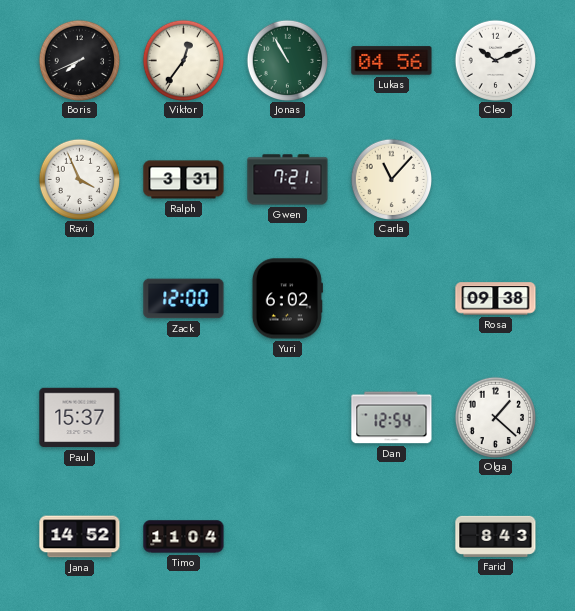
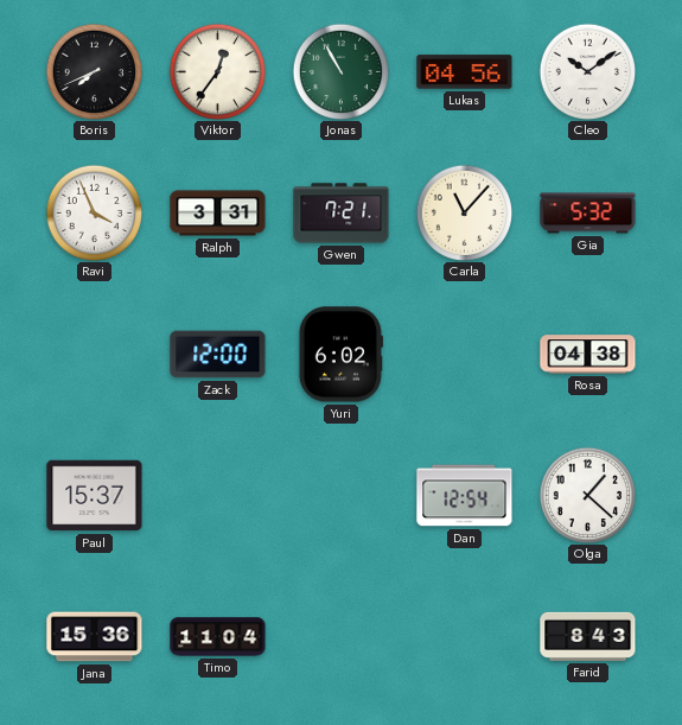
Cleo: 10:11 -> 10:09
Gia: none -> 5:32
Rosa: 09:38 -> 04:38
Jana: 14:52 -> 15:36
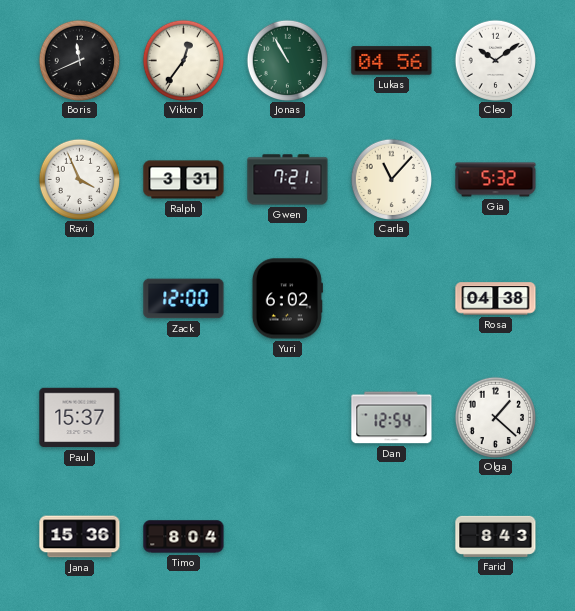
Boris: 7:41 -> 11:41
Timo: 11:04 -> 8:04
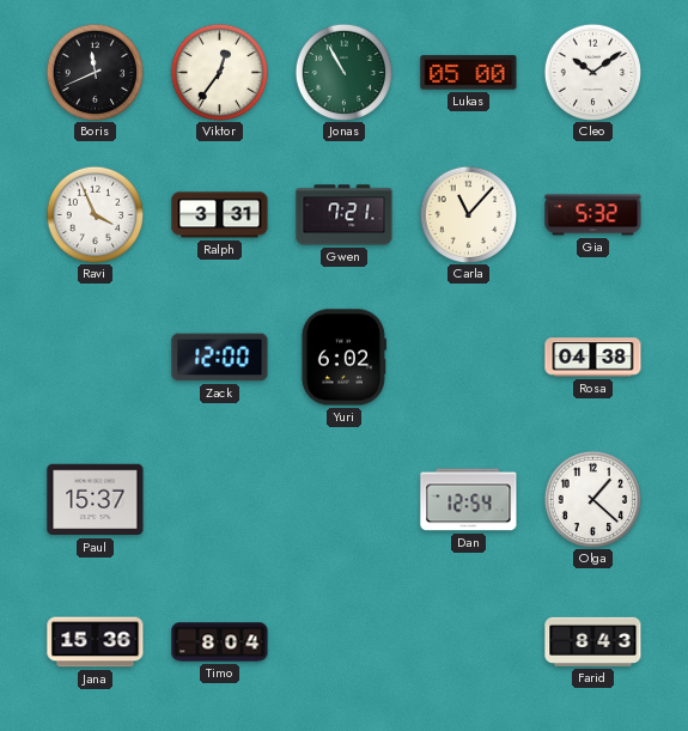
Lukas: 04:56 -> 05:00
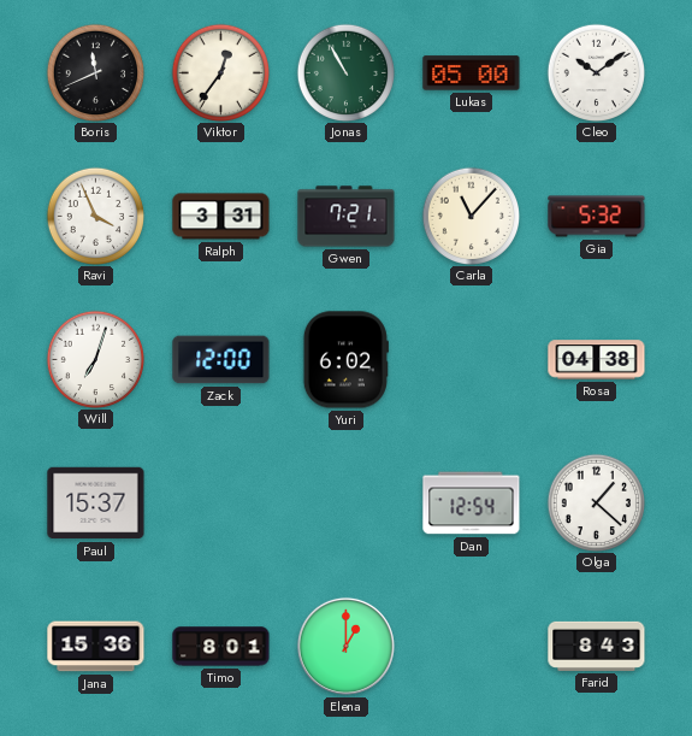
Will: none -> 7:03
Timo: 8:04 -> 8:01
Elena: none -> 1:00
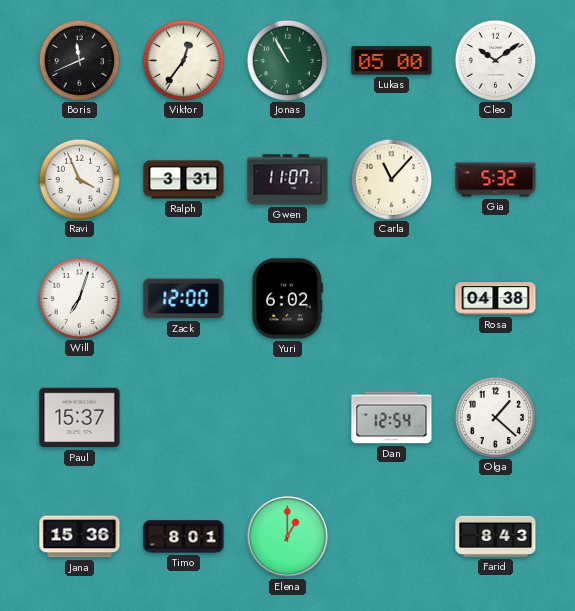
Gwen: 7:21 -> 11:07
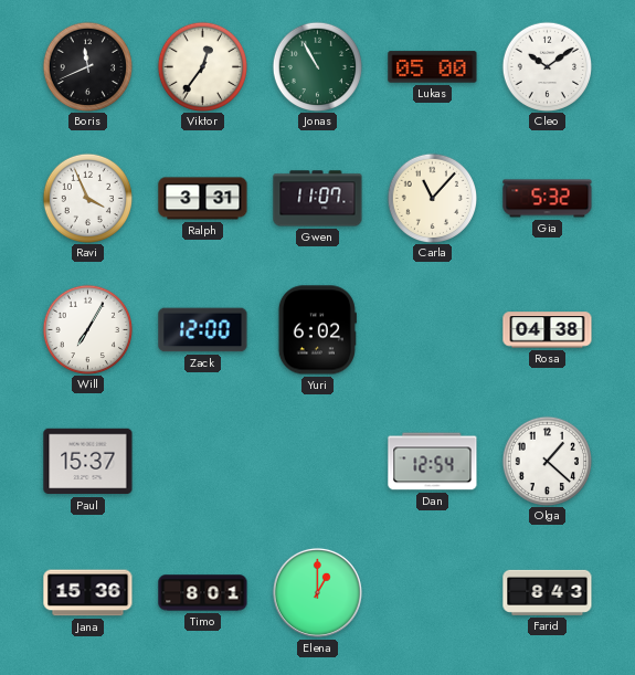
Will: 7:03 -> 7:05
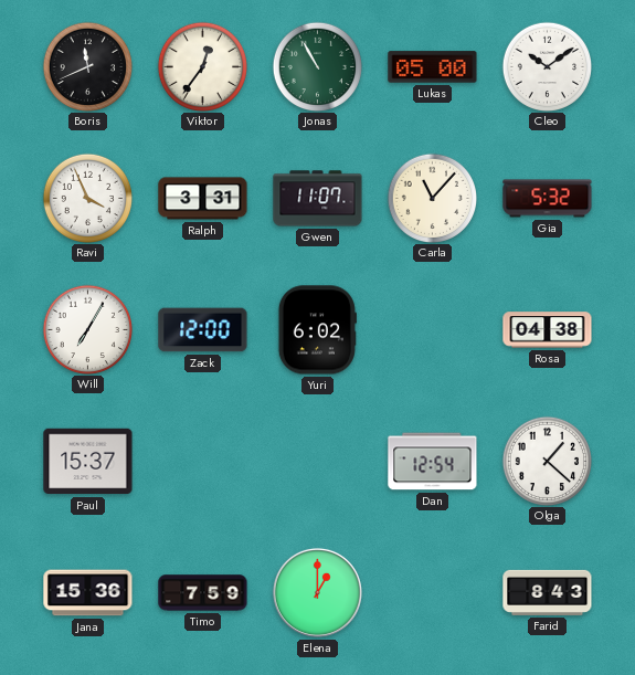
Timo: 8:01 -> 7:59
